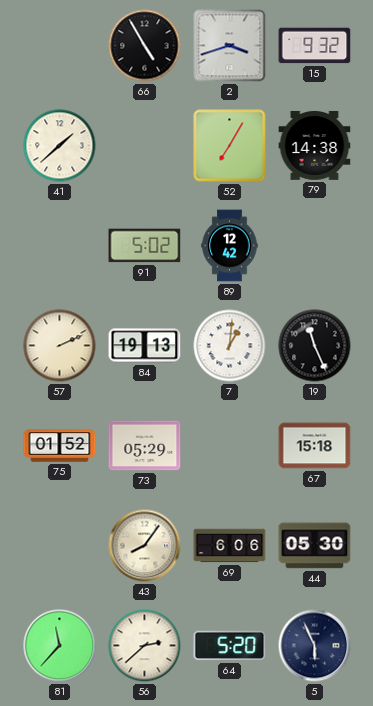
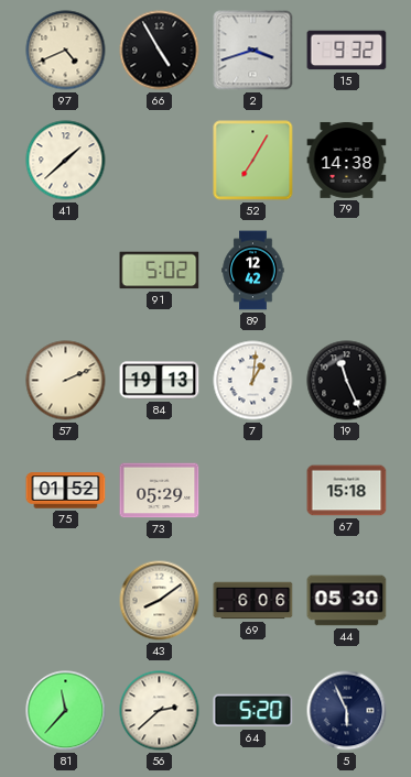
97: none -> 4:41
43: 8:06 -> 8:09
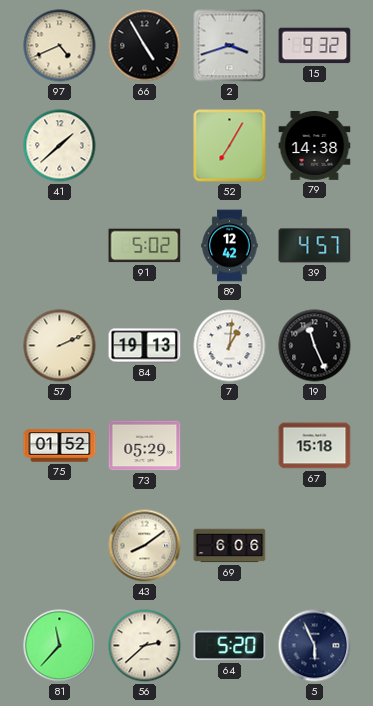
39: none -> 4:57
44: 05:30 -> none
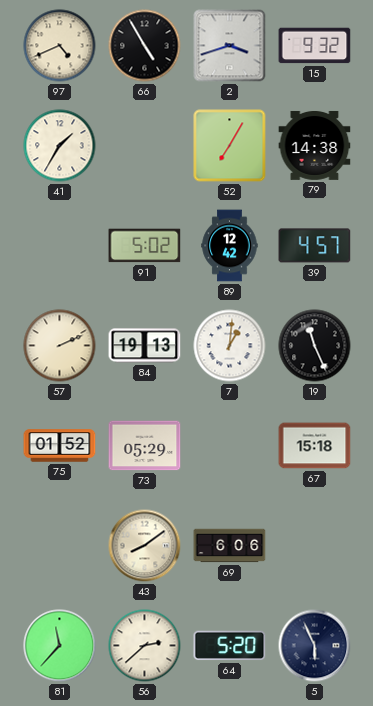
41: 1:38 -> 1:35
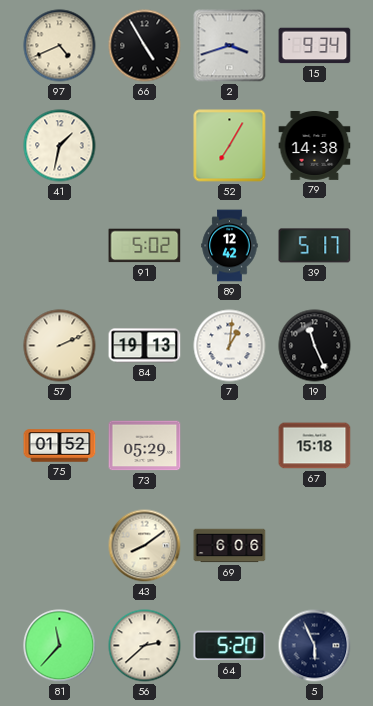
15: 9:32 -> 9:34
41: 1:35 -> 1:32
39: 4:57 -> 5:17
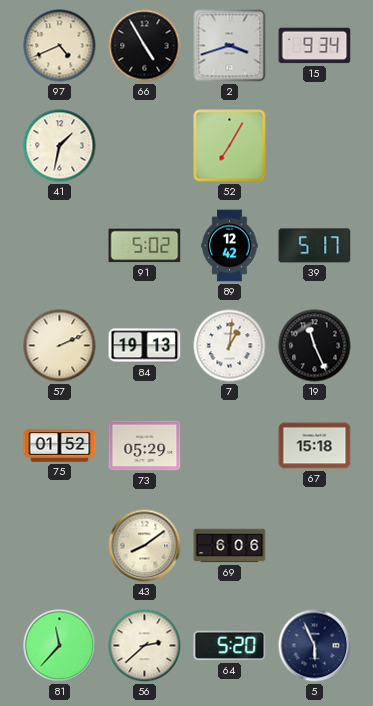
79: 14:38 -> none
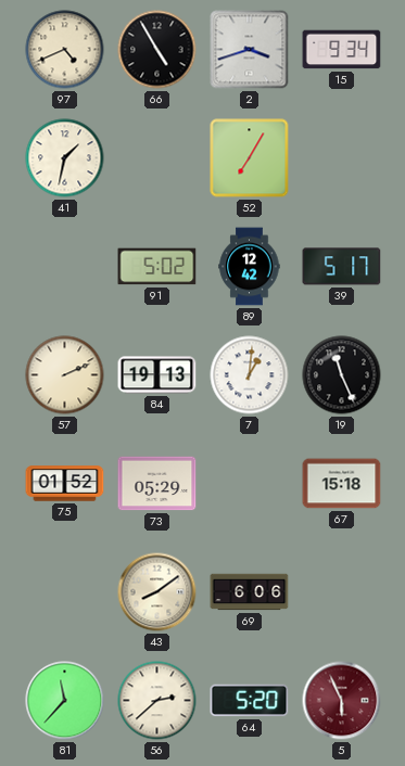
5 dial: navy -> burgundy
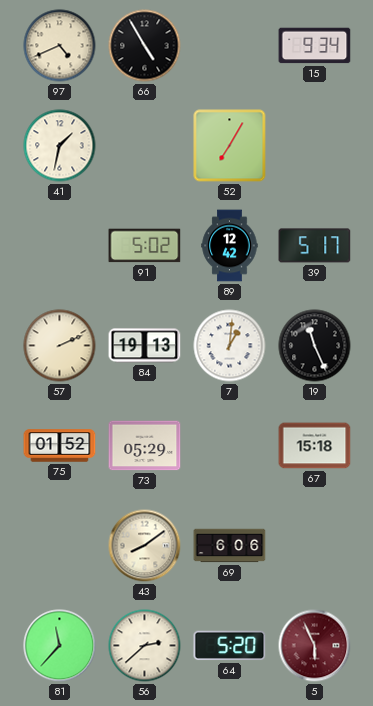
2: 3:42 -> none
